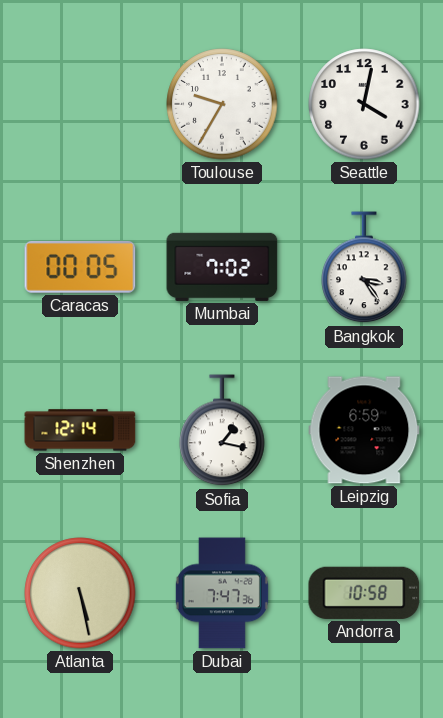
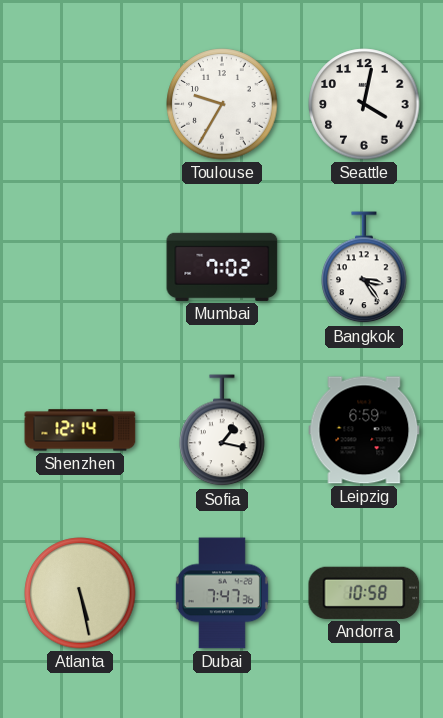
Caracas: 00:05 -> none
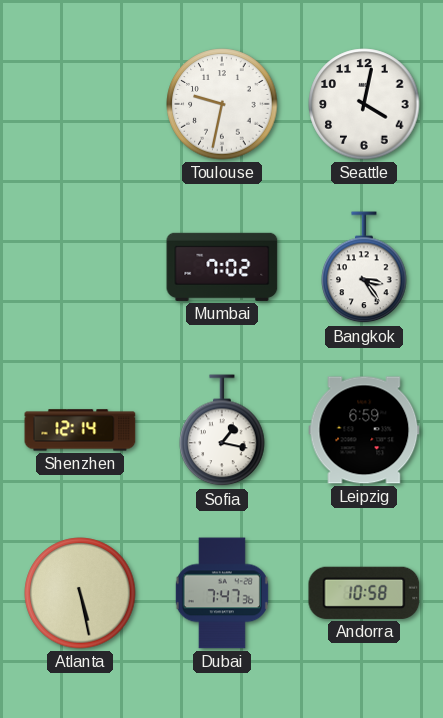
Toulouse: 9:35 -> 9:32
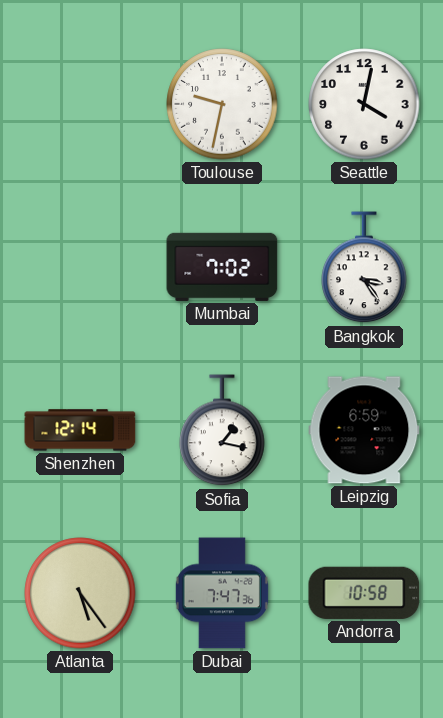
Atlanta: 5:28 -> 5:24
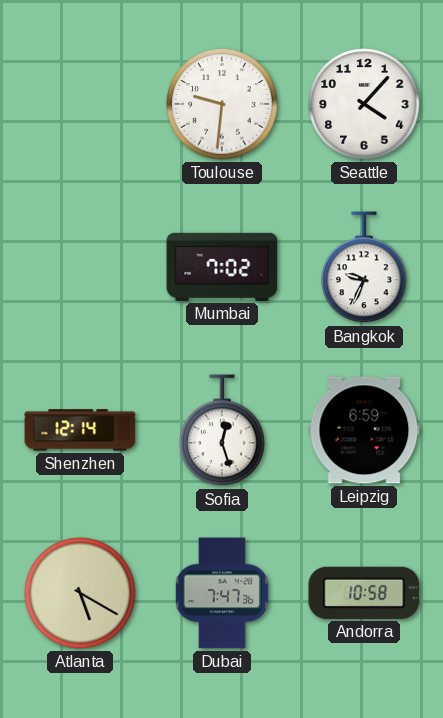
Toulouse: 9:32 -> 9:31
Seattle: 4:02 -> 4:07
Bangkok: 3:24 -> 9:34
Sofia: 1:17 -> 12:27
Atlanta: 5:24 -> 5:20
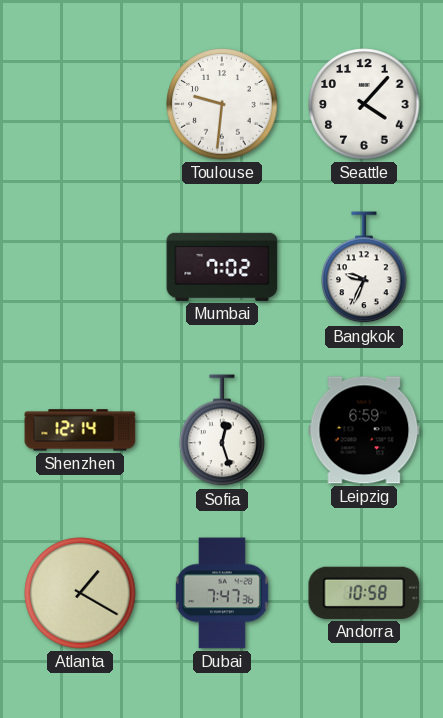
Atlanta: 5:20 -> 1:20
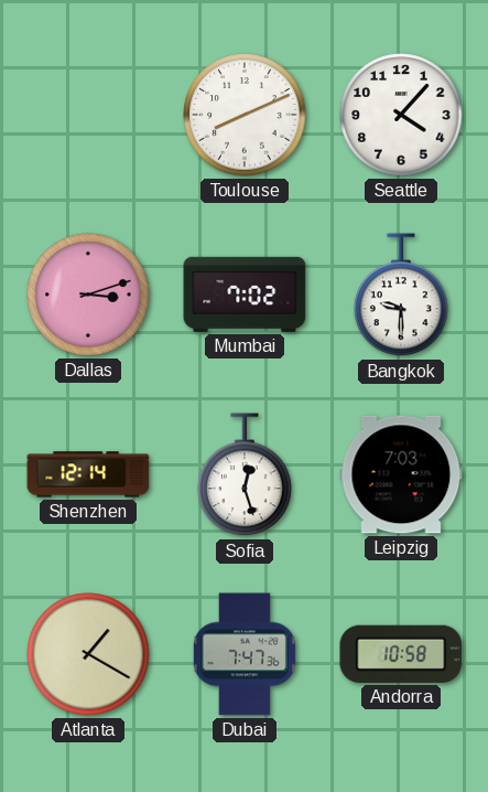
Toulouse: 9:31 -> 8:11
Dallas: none -> 3:12
Bangkok: 9:34 -> 9:30
Leipzig: 6:59 -> 7:03
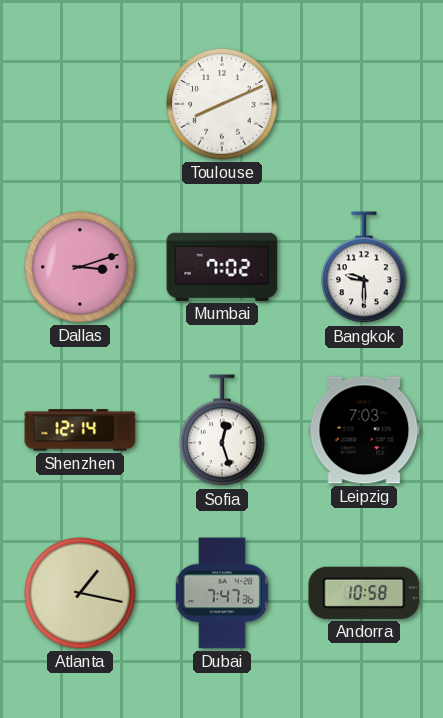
Seattle: 4:07 -> none
Atlanta: 1:20 -> 1:17
